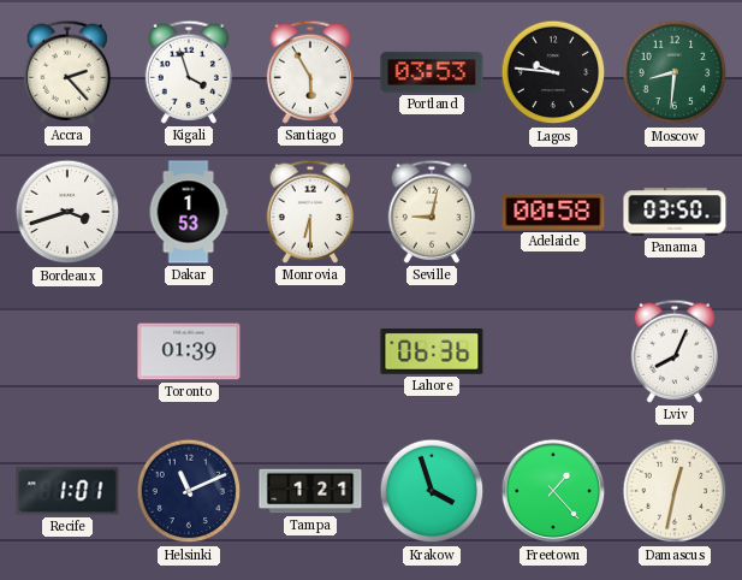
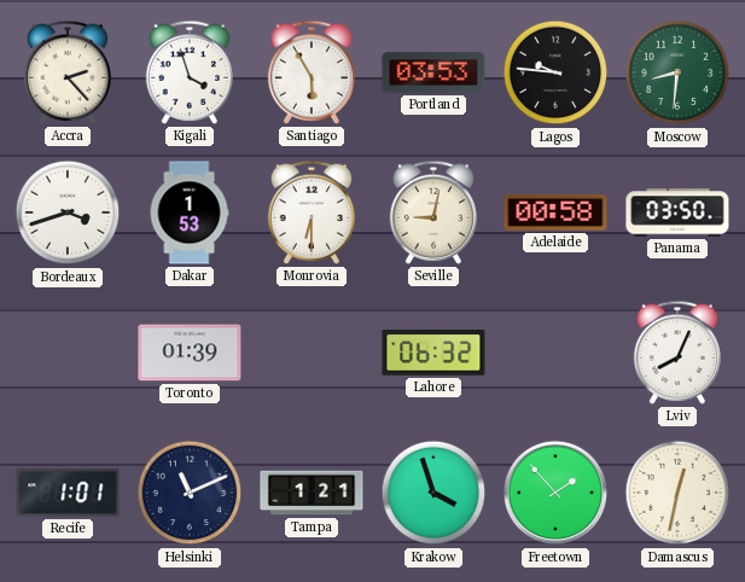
Lahore: 06:36 -> 06:32
Freetown: 1:23 -> 1:53
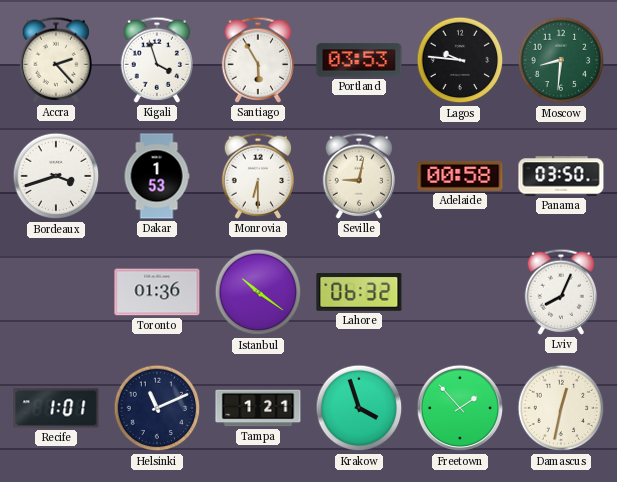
Toronto: 01:39 -> 01:36
Istanbul: none -> 10:21
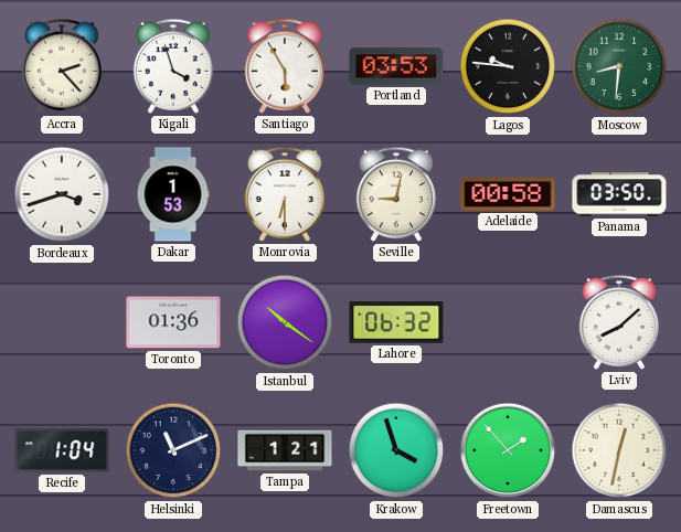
Lviv: 8:04 -> 8:08
Recife: 1:01 -> 1:04
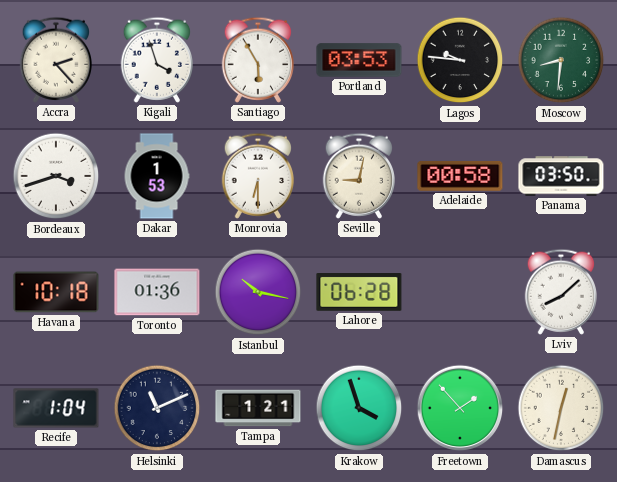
Havana: none -> 10:18
Istanbul: 10:21 -> 10:17
Lahore: 06:32 -> 06:28
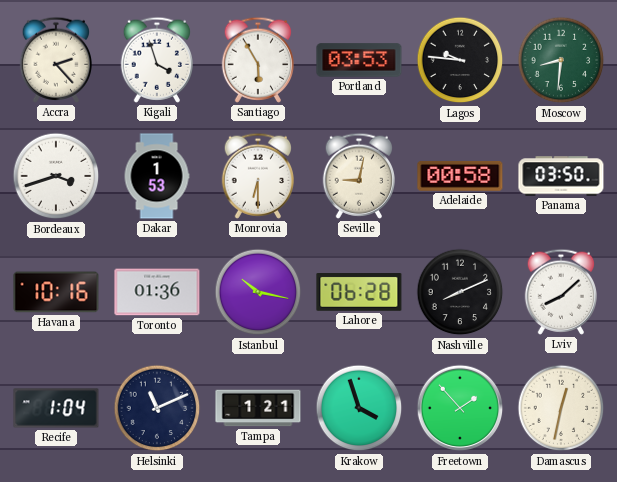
Havana: 10:18 -> 10:16
Nashville: none -> 8:11
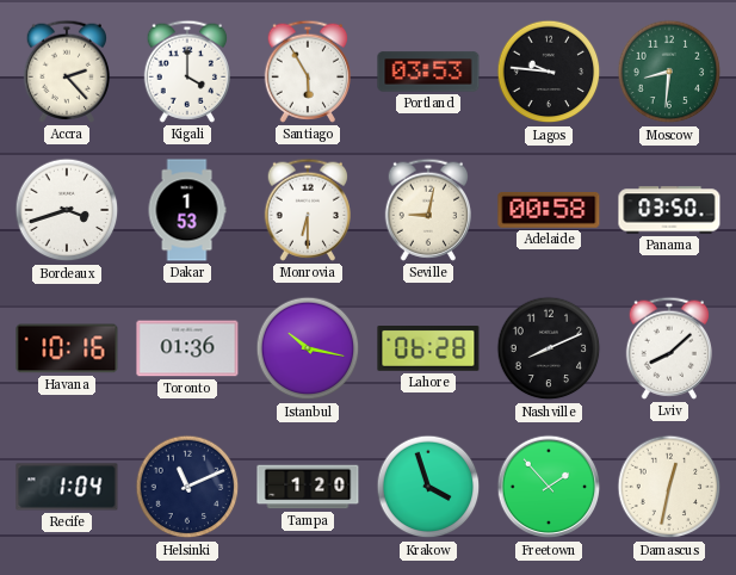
Kigali: 3:57 -> 4:00
Tampa: 1:21 -> 1:20
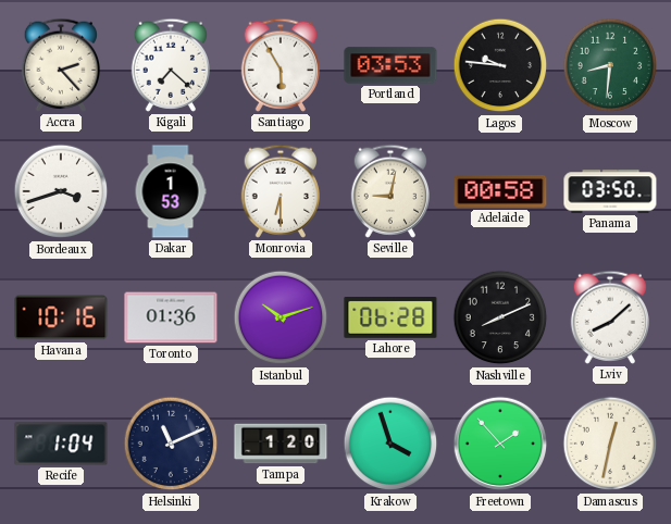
Kigali: 4:00 -> 7:22
Istanbul: 10:17 -> 10:12
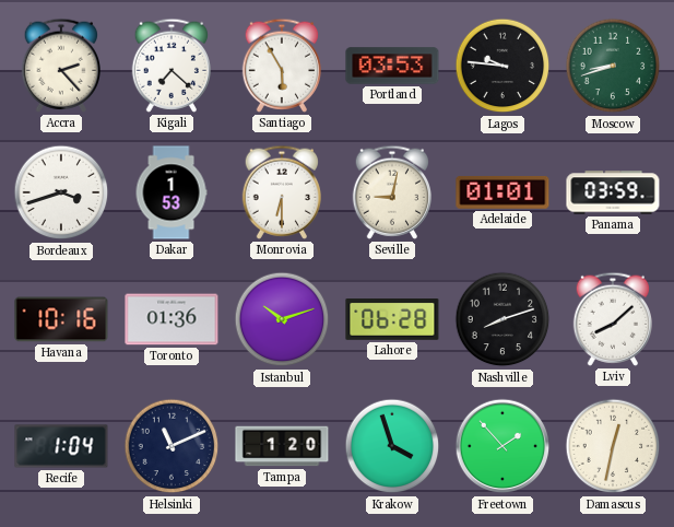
Moscow: 8:31 -> 8:42
Adelaide: 00:58 -> 01:01
Panama: 03:50 -> 03:59
Nashville: 8:11 -> 8:12
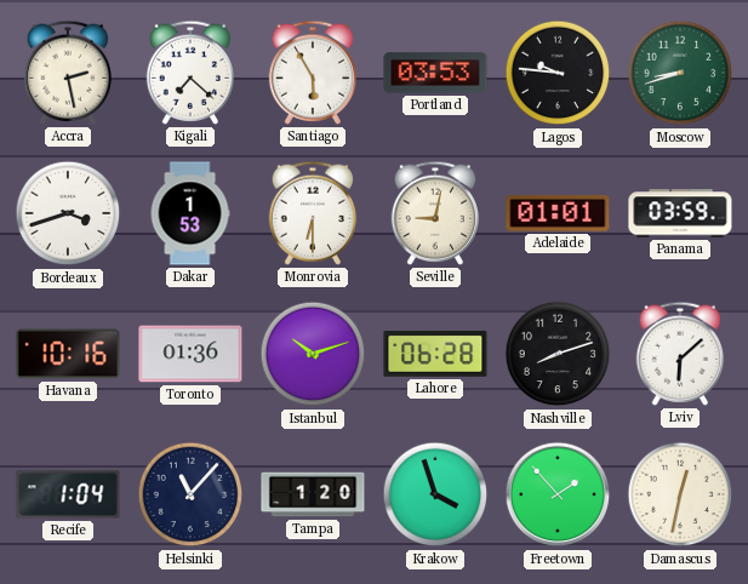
Accra: 2:23 -> 2:28
Lviv: 8:08 -> 6:08
Helsinki: 11:11 -> 11:07
